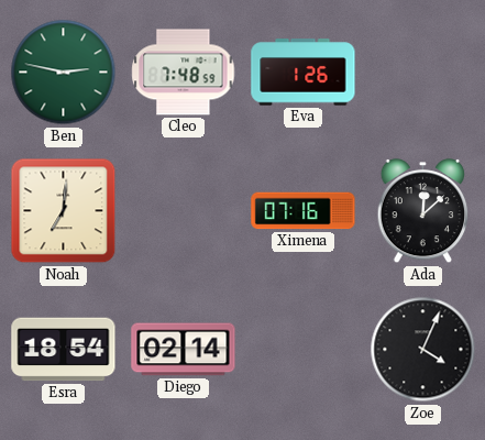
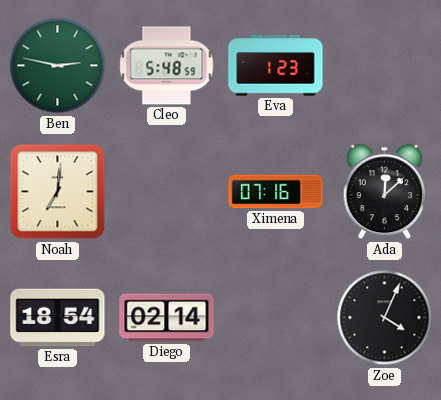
Cleo: 7:48 -> 5:48
Eva: 1:26 -> 1:23
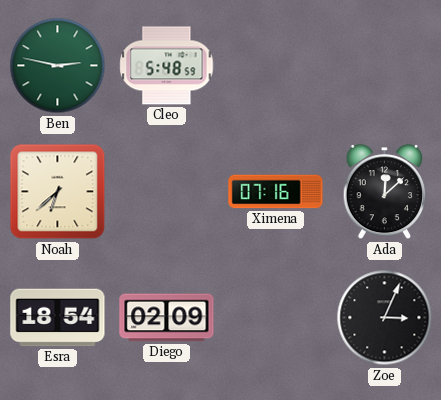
Eva: 1:23 -> none
Noah: 7:01 -> 6:38
Diego: 02:14 -> 02:09
Zoe: 4:04 -> 3:04
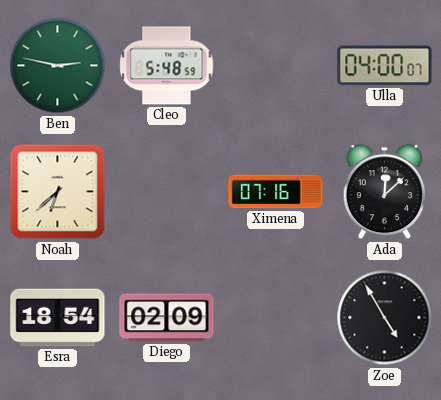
Ulla: none -> 04:00
Zoe: 3:04 -> 4:55
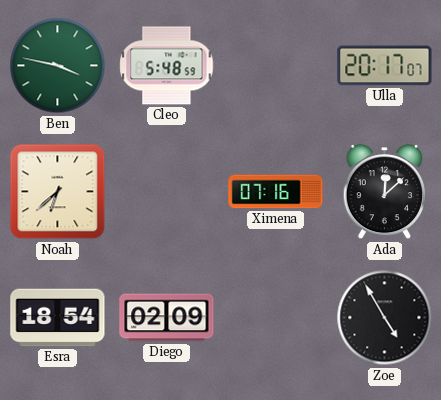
Ben: 2:47 -> 3:47
Ulla: 04:00 -> 20:17
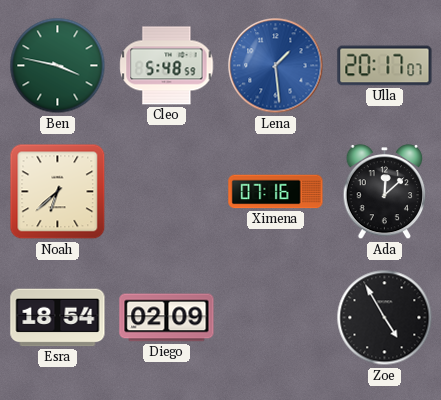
Lena: none -> 1:29
